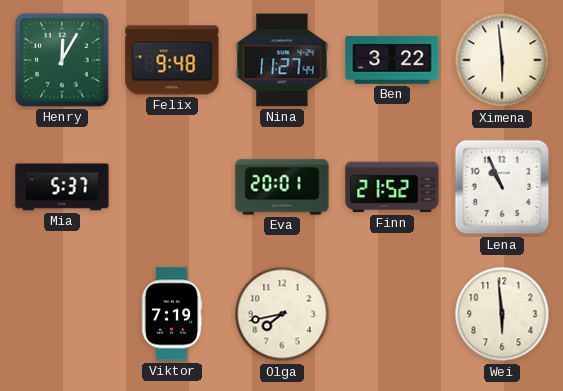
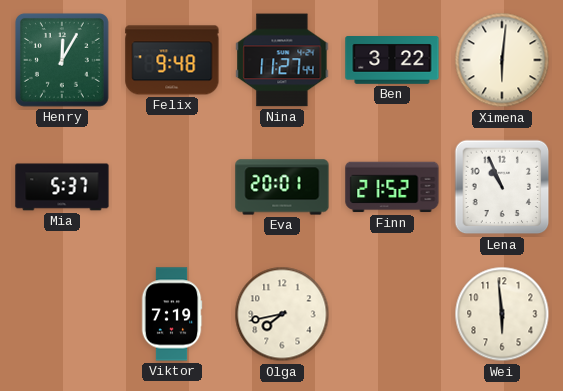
Ximena: 5:59 -> 6:01
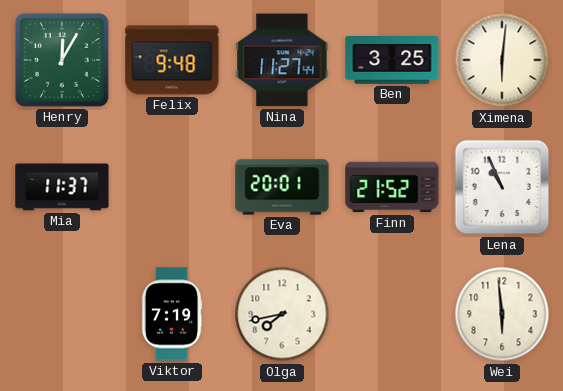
Ben: 3:22 -> 3:25
Mia: 5:37 -> 11:37
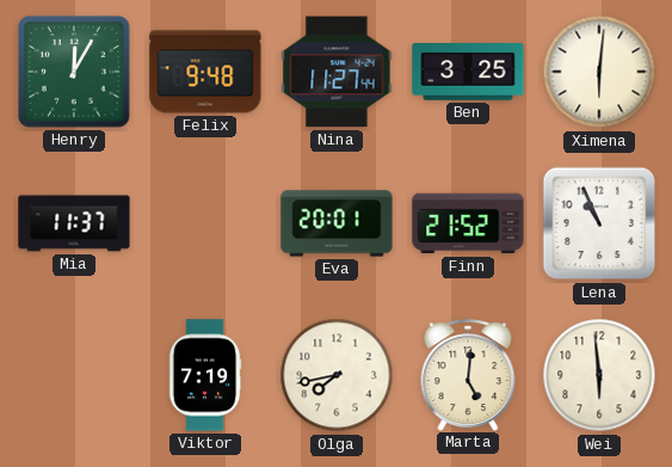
Marta: none -> 5:01
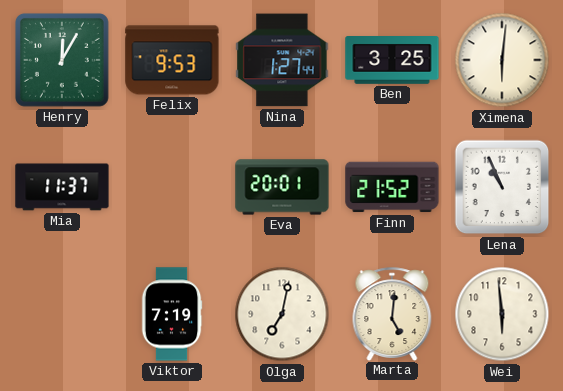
Felix: 9:48 -> 9:53
Nina: 11:27 -> 1:27
Olga: 7:43 -> 7:02
